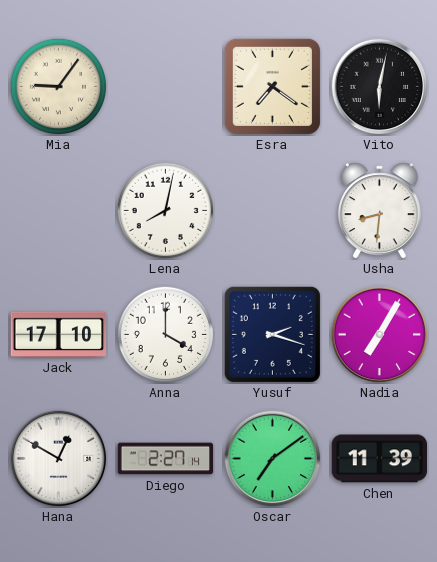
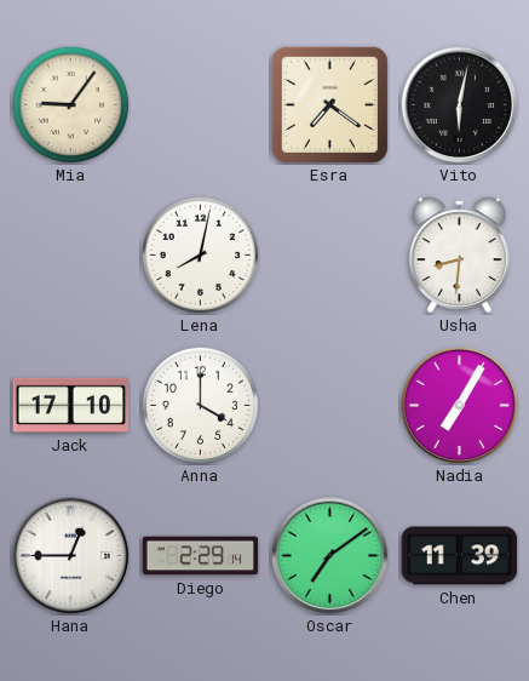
Yusuf: 2:18 -> none
Hana: 12:50 -> 12:45
Diego: 2:27 -> 2:29
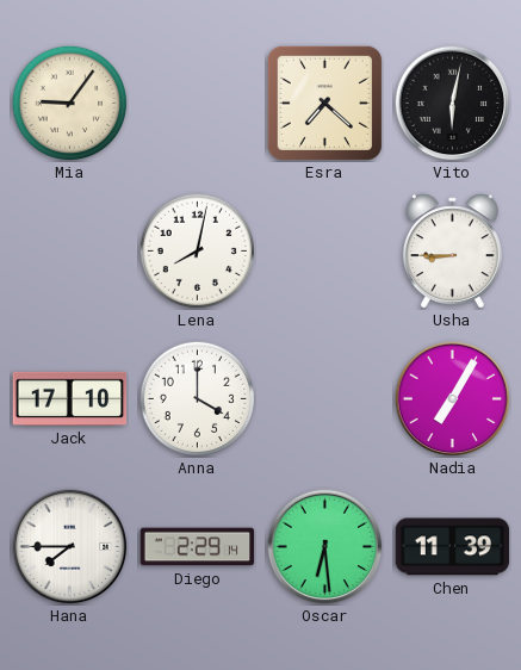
Esra: 7:21 -> 7:22
Usha: 8:31 -> 8:45
Hana: 12:45 -> 7:45
Oscar: 7:09 -> 6:29
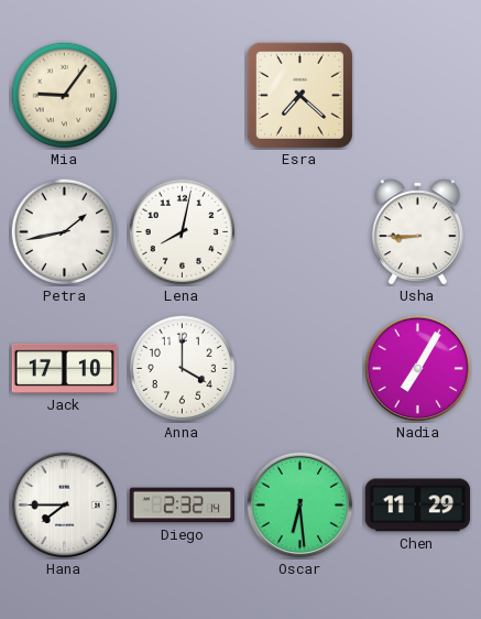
Vito: 6:02 -> none
Petra: none -> 1:43
Diego: 2:29 -> 2:32
Chen: 11:39 -> 11:29
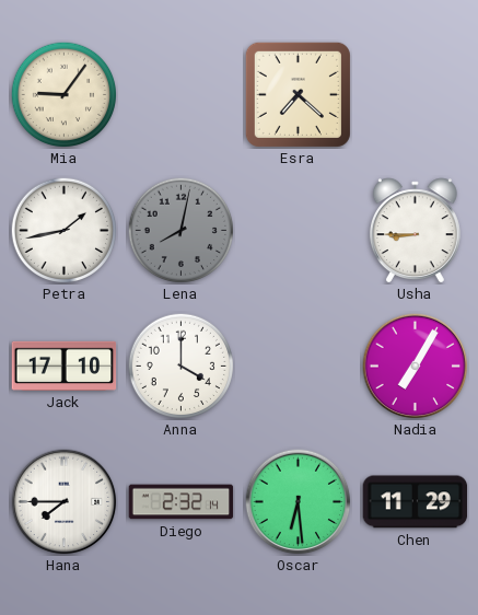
Lena dial: white -> grey
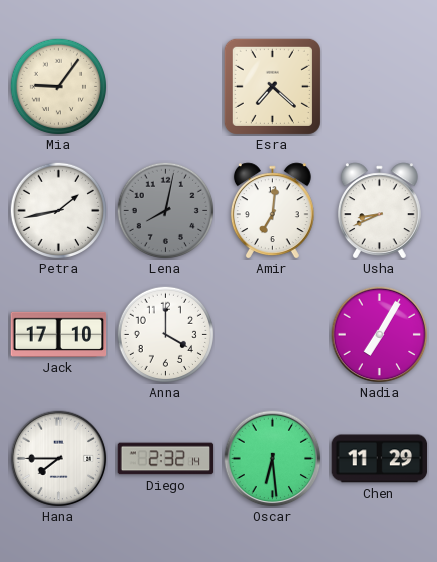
Amir: none -> 7:01
Usha: 8:45 -> 8:41
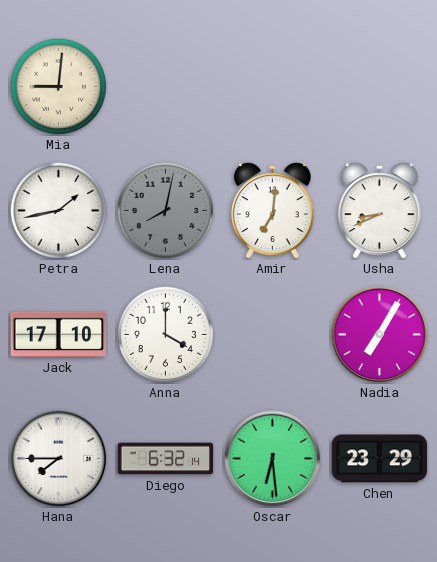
Mia: 9:06 -> 9:01
Esra: 7:22 -> none
Diego: 2:32 -> 6:32
Chen: 11:29 -> 23:29
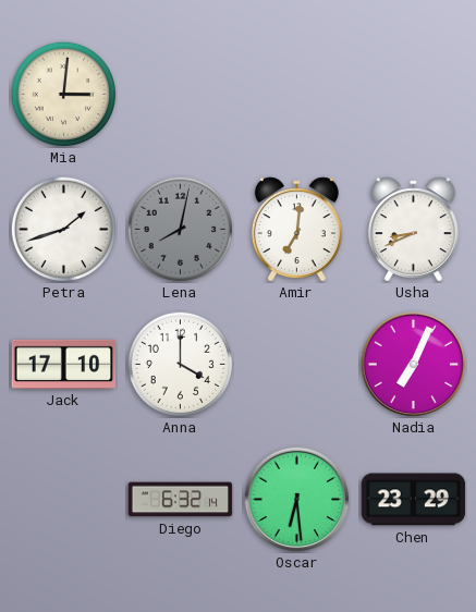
Mia: 9:01 -> 3:01
Petra: 1:43 -> 1:42
Nadia: 7:05 -> 7:04
Hana: 7:45 -> none
